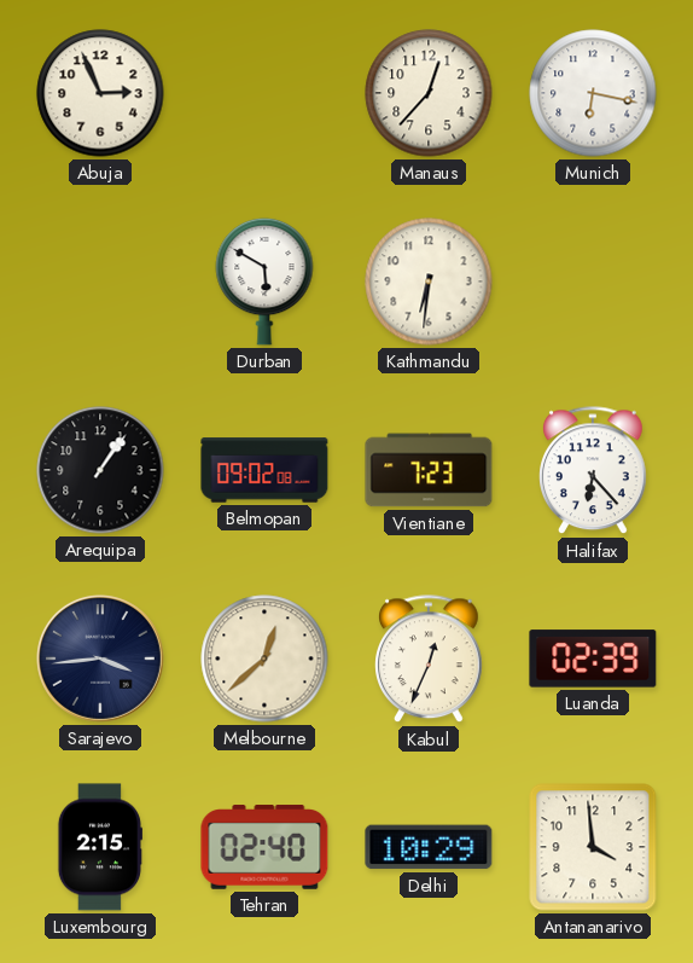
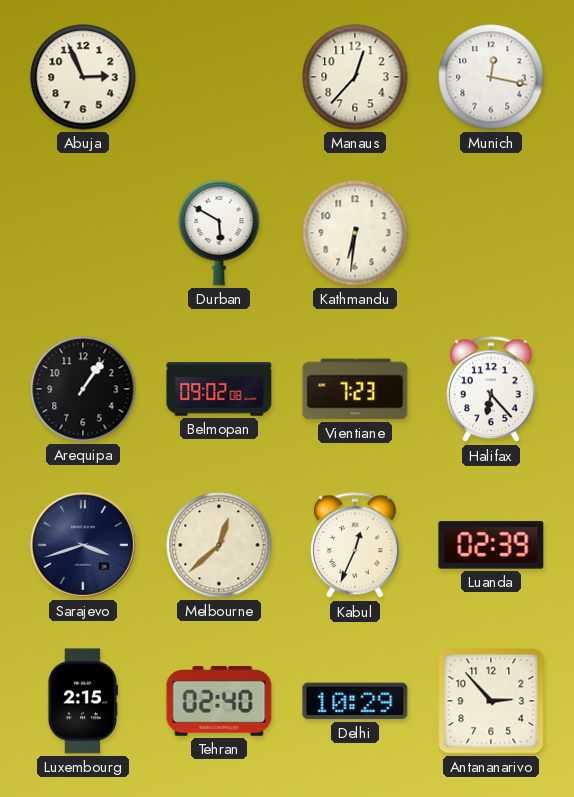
Munich: 6:17 -> 12:17
Sarajevo: 3:44 -> 3:42
Antananarivo: 3:59 -> 2:53
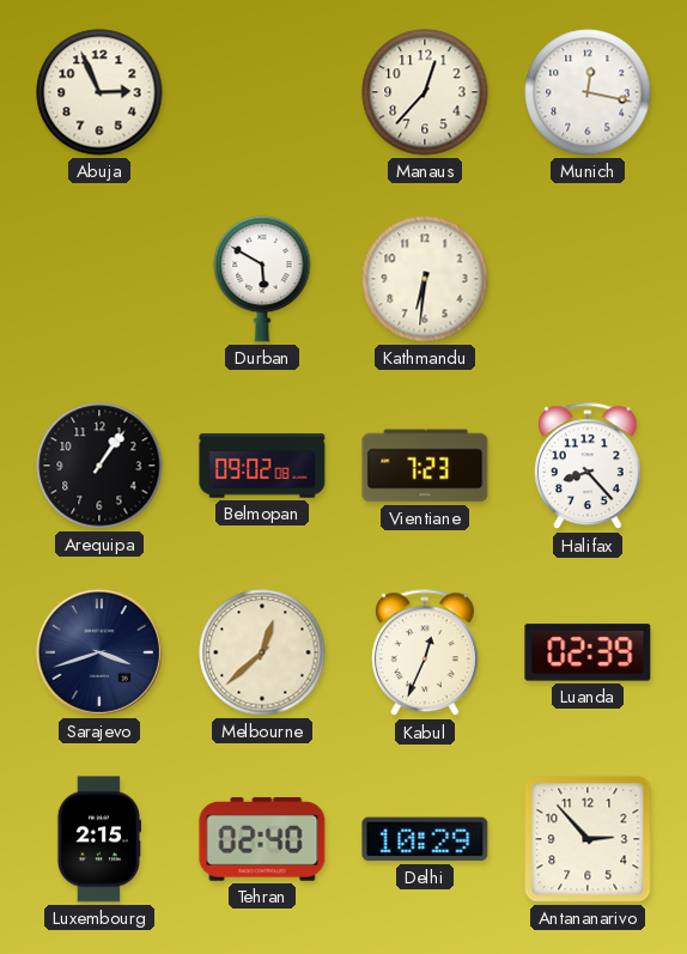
Halifax: 6:23 -> 8:23
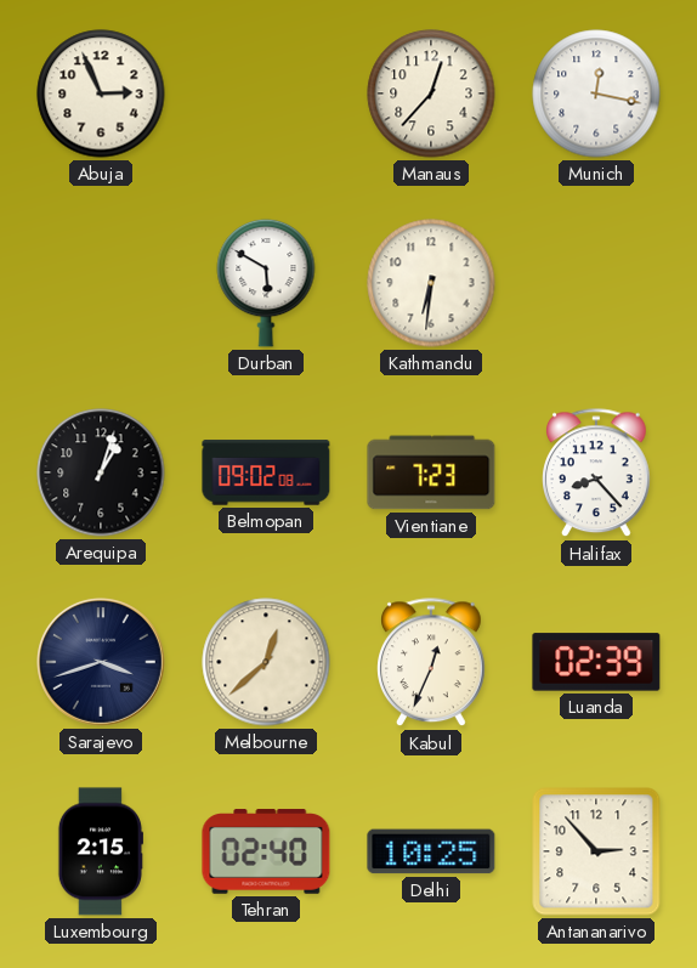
Arequipa: 1:06 -> 1:03
Delhi: 10:29 -> 10:25
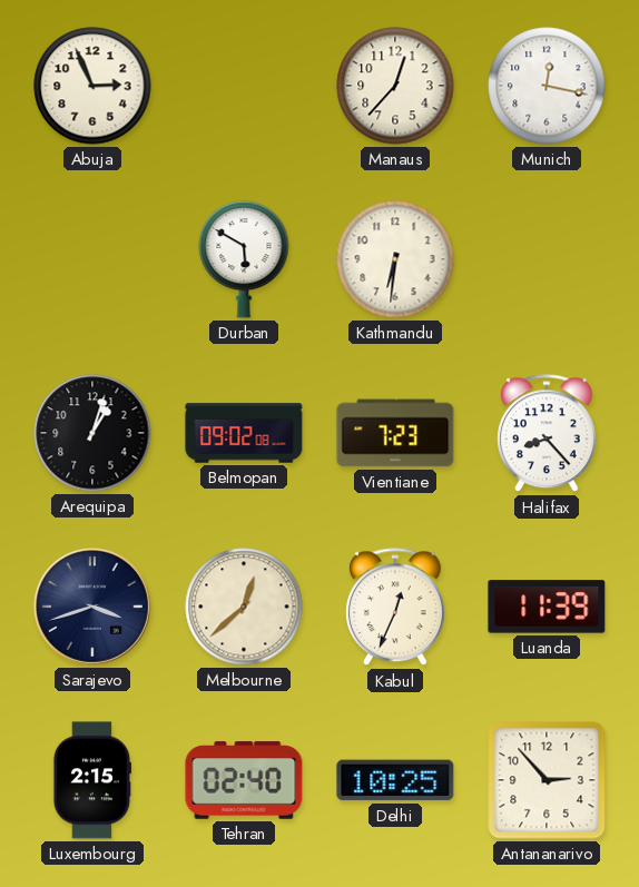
Luanda: 02:39 -> 11:39
